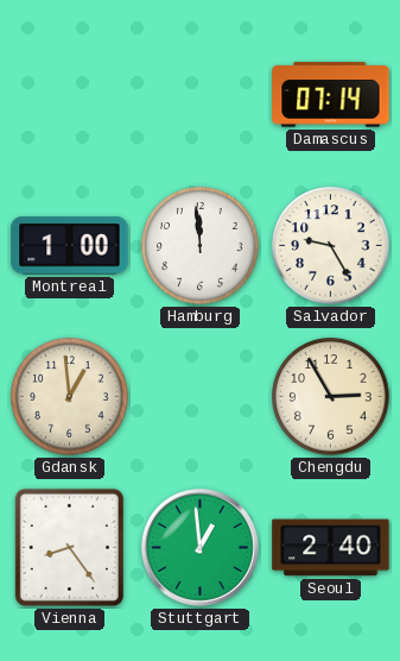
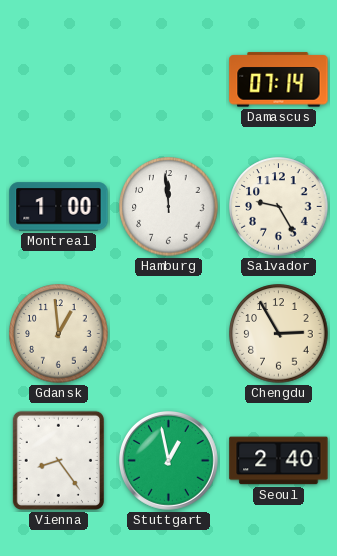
Stuttgart: 12:59 -> 12:58
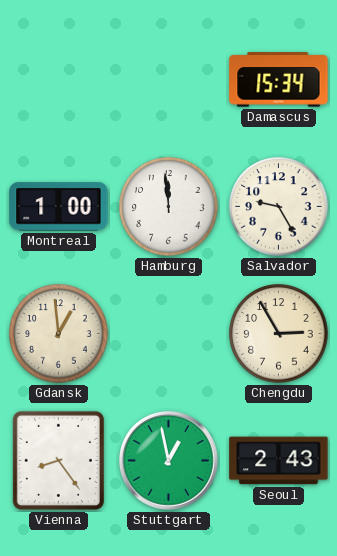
Damascus: 07:14 -> 15:34
Seoul: 2:40 -> 2:43
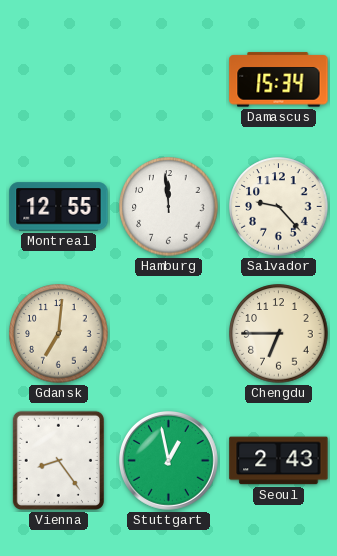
Montreal: 1:00 -> 12:55
Salvador: 9:25 -> 9:23
Gdansk: 12:59 -> 7:01
Chengdu: 2:55 -> 6:45
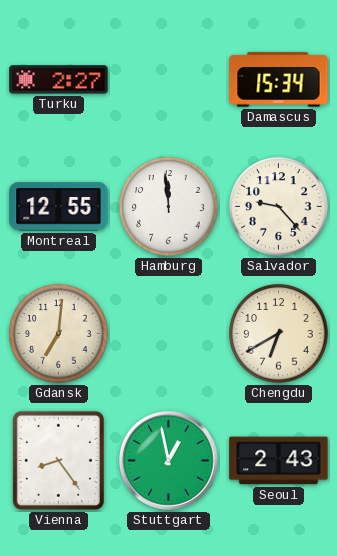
Turku: none -> 2:27
Chengdu: 6:45 -> 6:40
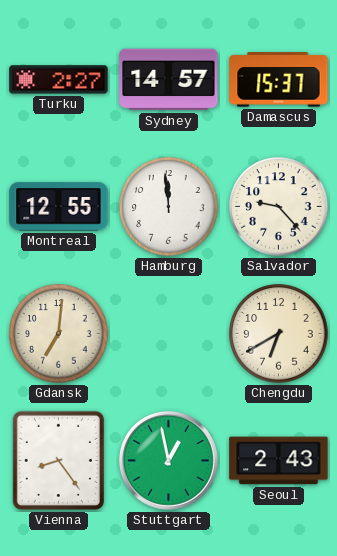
Sydney: none -> 14:57
Damascus: 15:34 -> 15:37
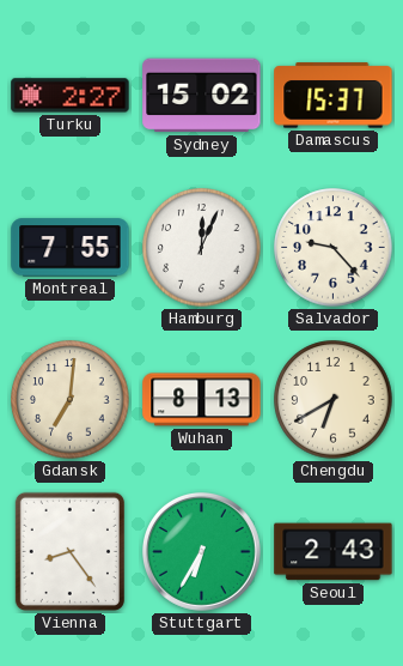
Sydney: 14:57 -> 15:02
Montreal: 12:55 -> 7:55
Hamburg: 11:59 -> 12:04
Wuhan: none -> 8:13
Stuttgart: 12:58 -> 6:35
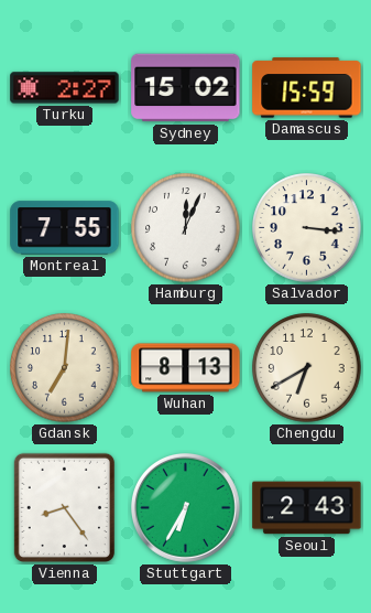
Damascus: 15:37 -> 15:59
Salvador: 9:23 -> 3:16
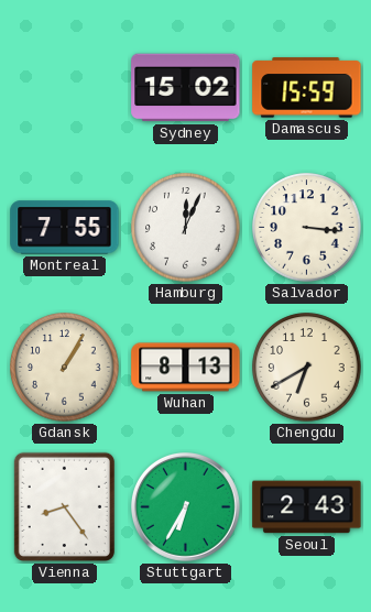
Turku: 2:27 -> none
Gdansk: 7:01 -> 1:05
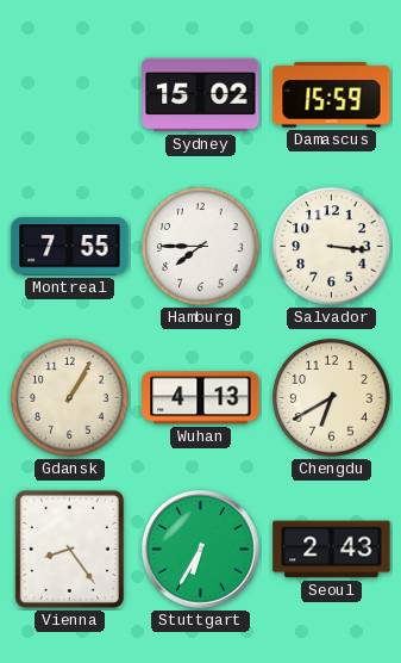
Hamburg: 12:04 -> 7:45
Wuhan: 8:13 -> 4:13
